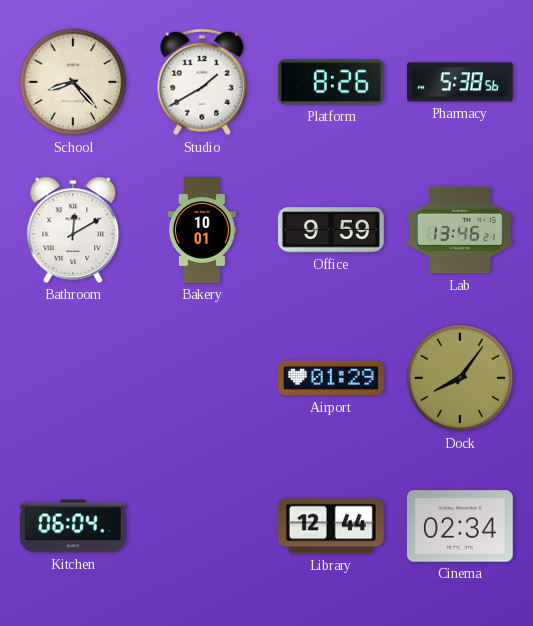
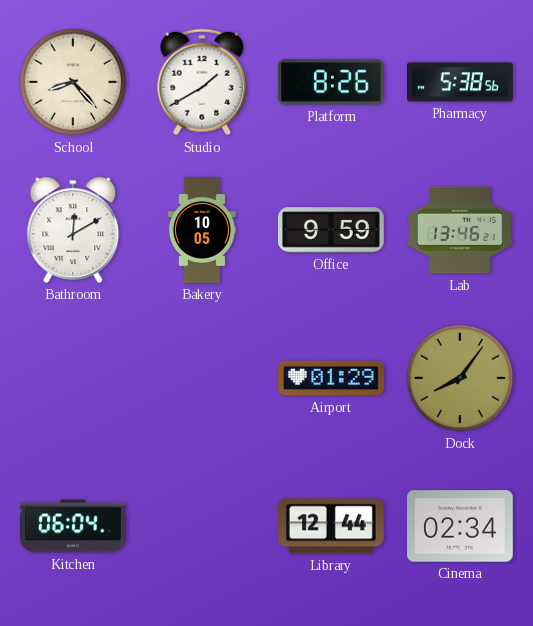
Bakery: 10:01 -> 10:05
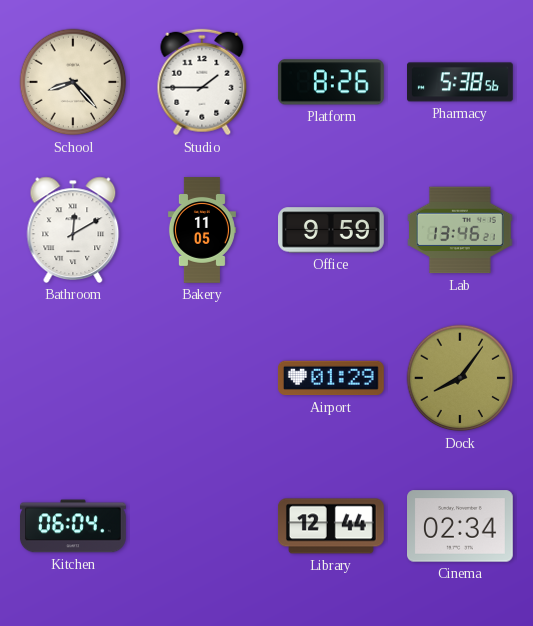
Studio: 1:40 -> 1:45
Bakery: 10:05 -> 11:05
